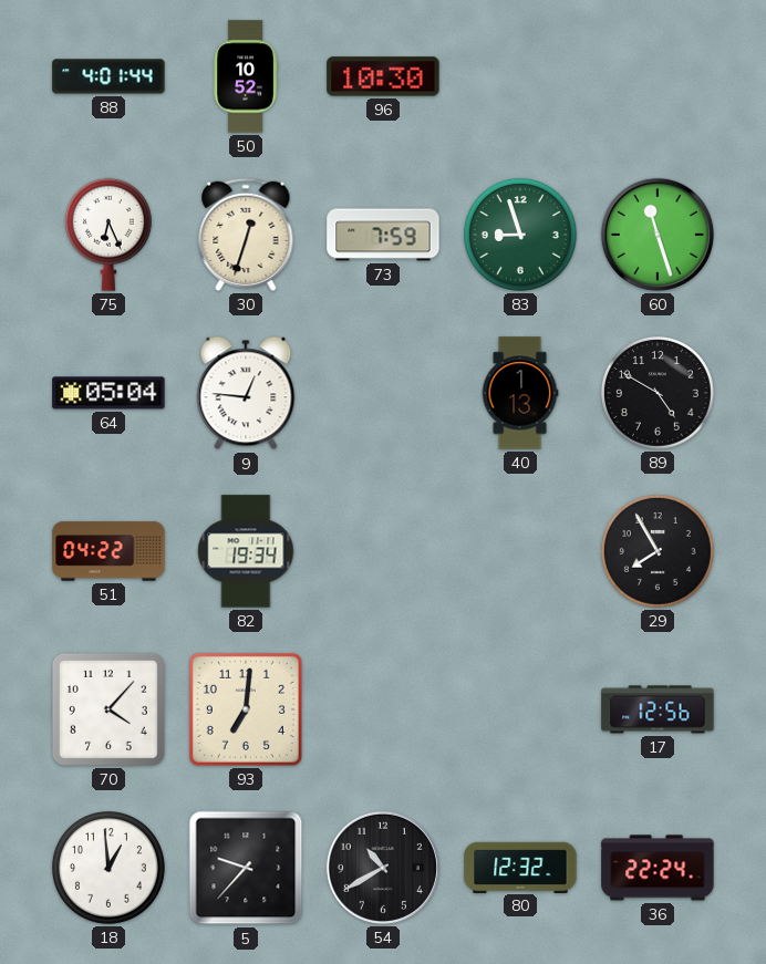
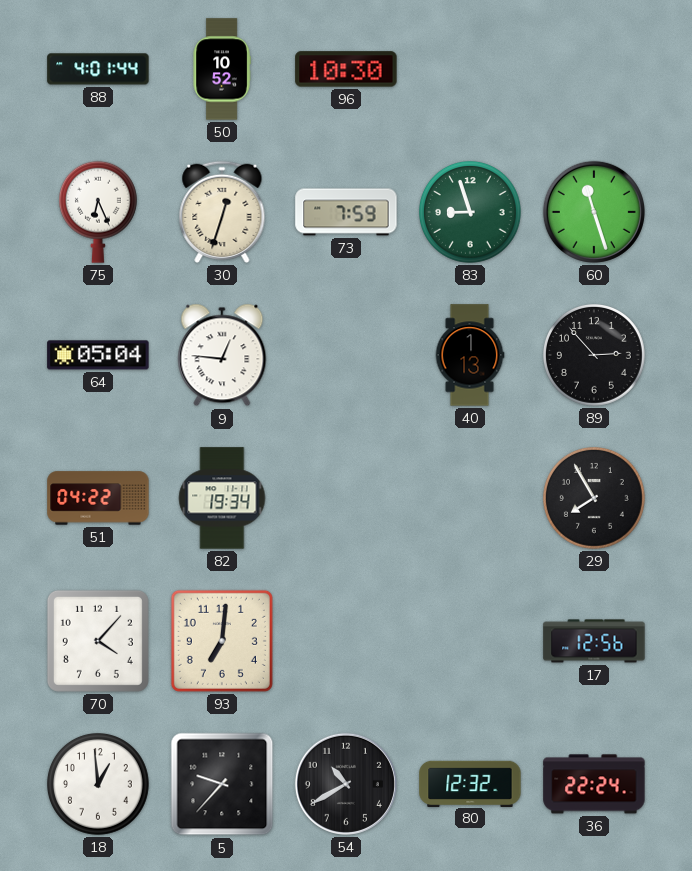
89: 4:50 -> 2:53
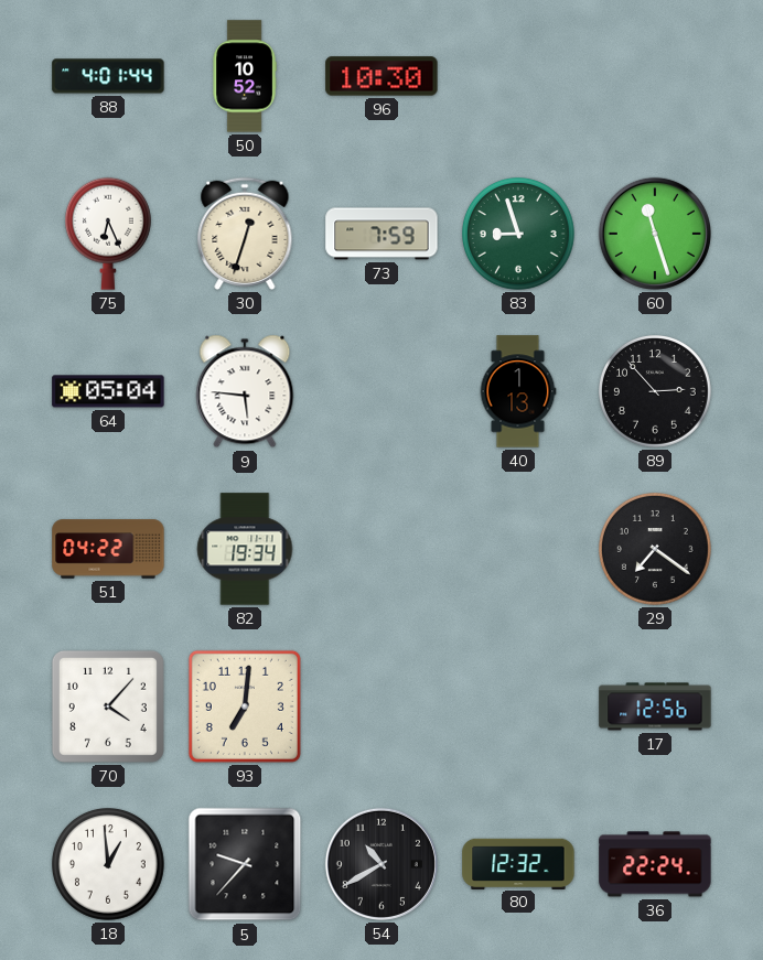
9: 12:46 -> 5:46
29: 7:55 -> 7:21
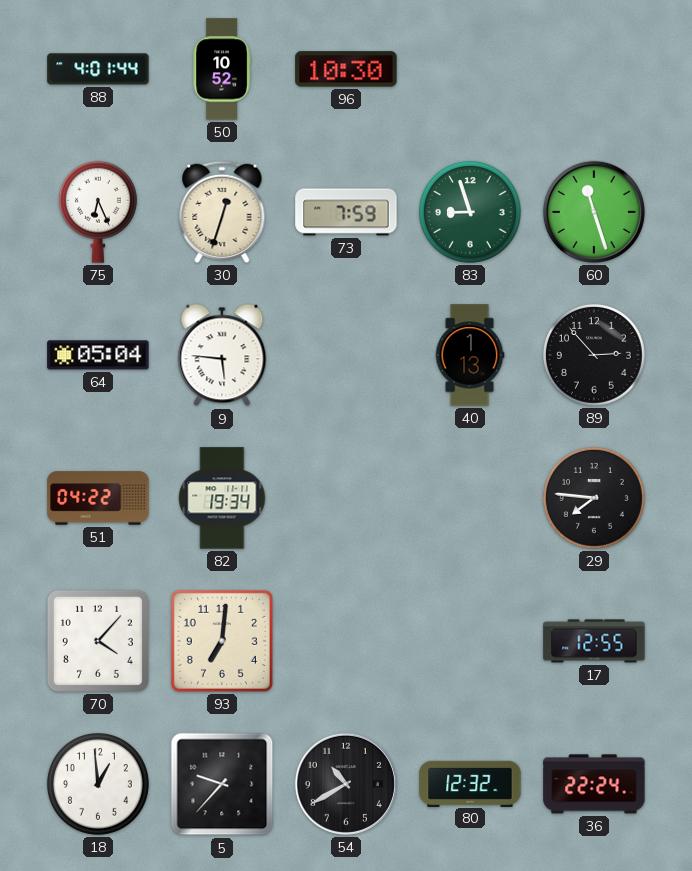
29: 7:21 -> 7:46
17: 12:56 -> 12:55
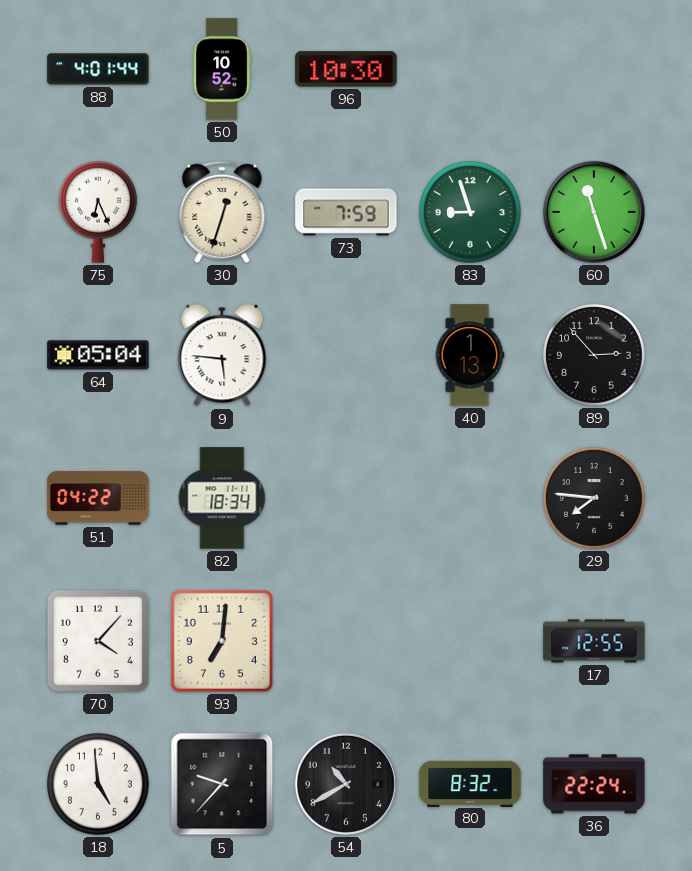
82: 19:34 -> 18:34
18: 12:59 -> 4:59
80: 12:32 -> 8:32
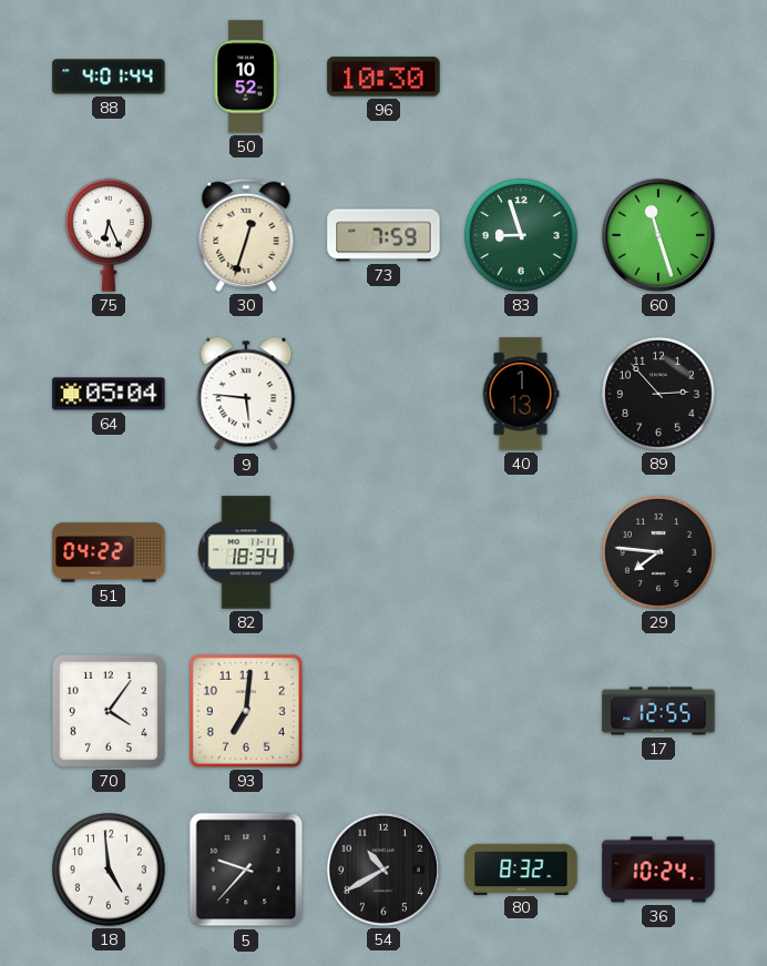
70: 4:07 -> 4:06
36: 22:24 -> 10:24
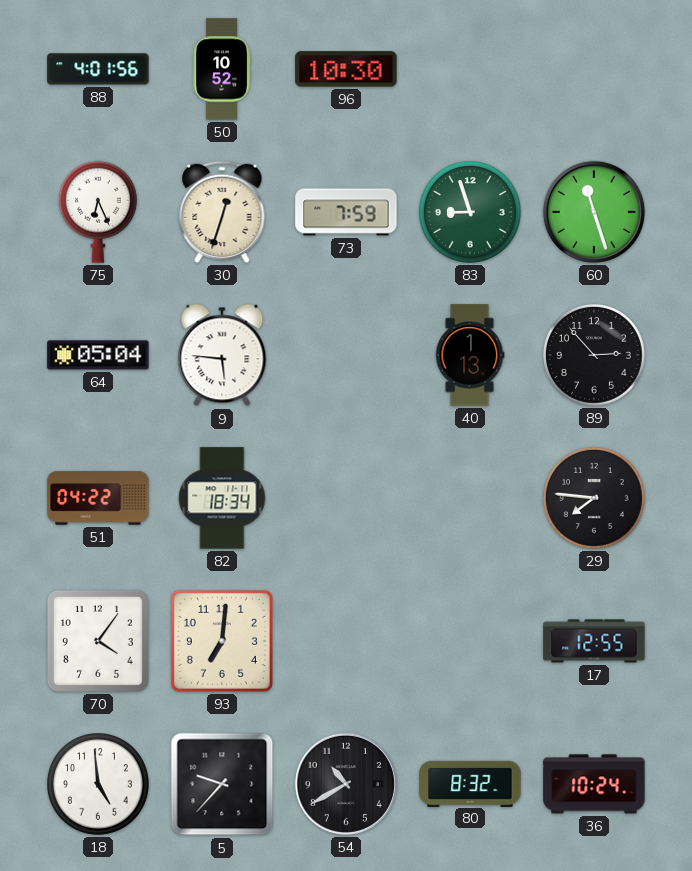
88: 4:01:44 -> 4:01:56
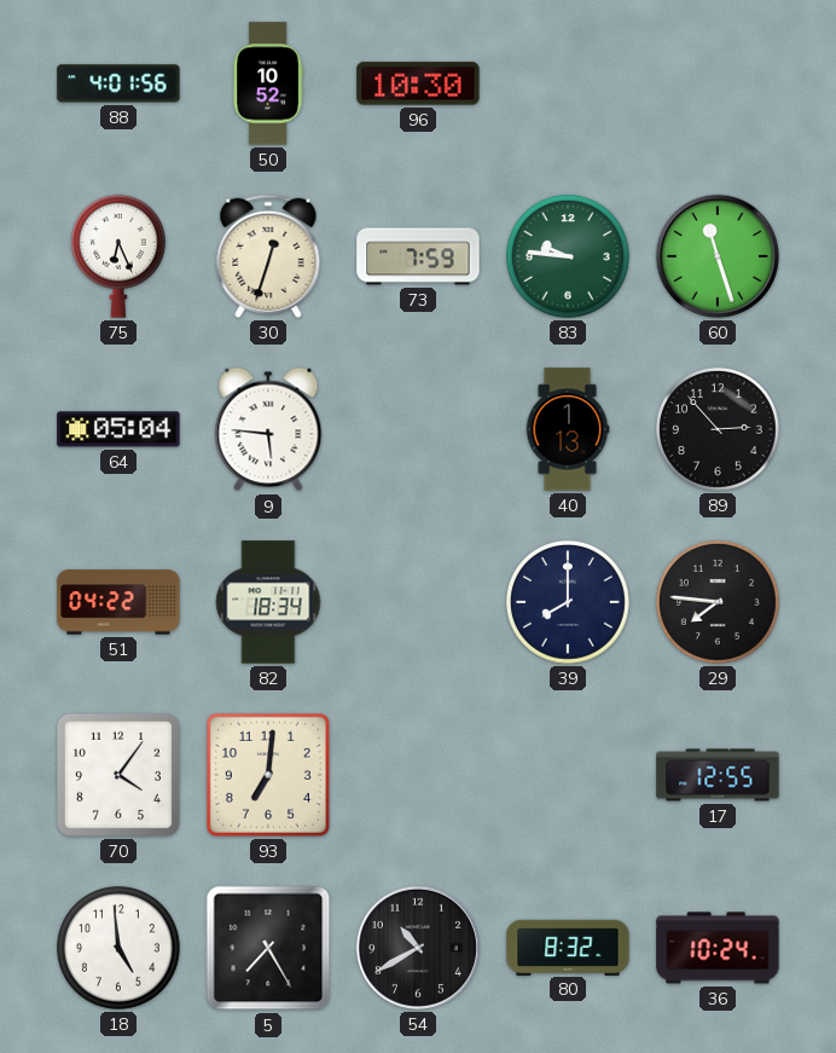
83: 8:57 -> 9:46
39: none -> 8:00
5: 9:37 -> 7:25
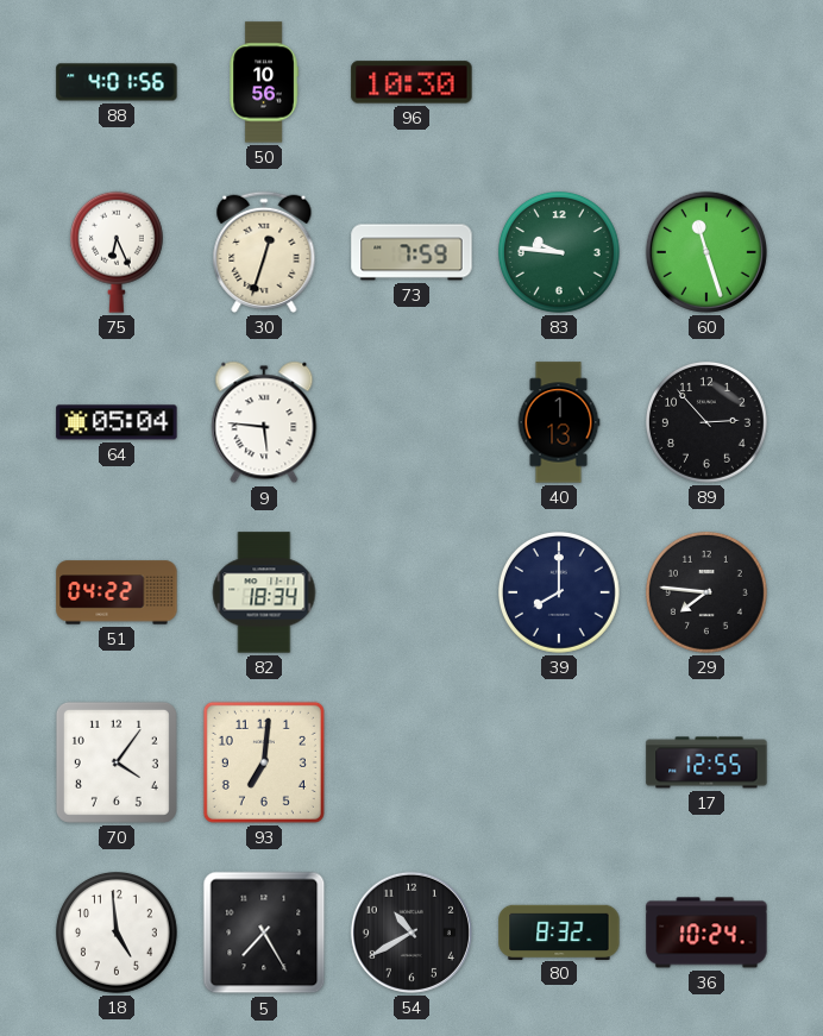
50: 10:52 -> 10:56
